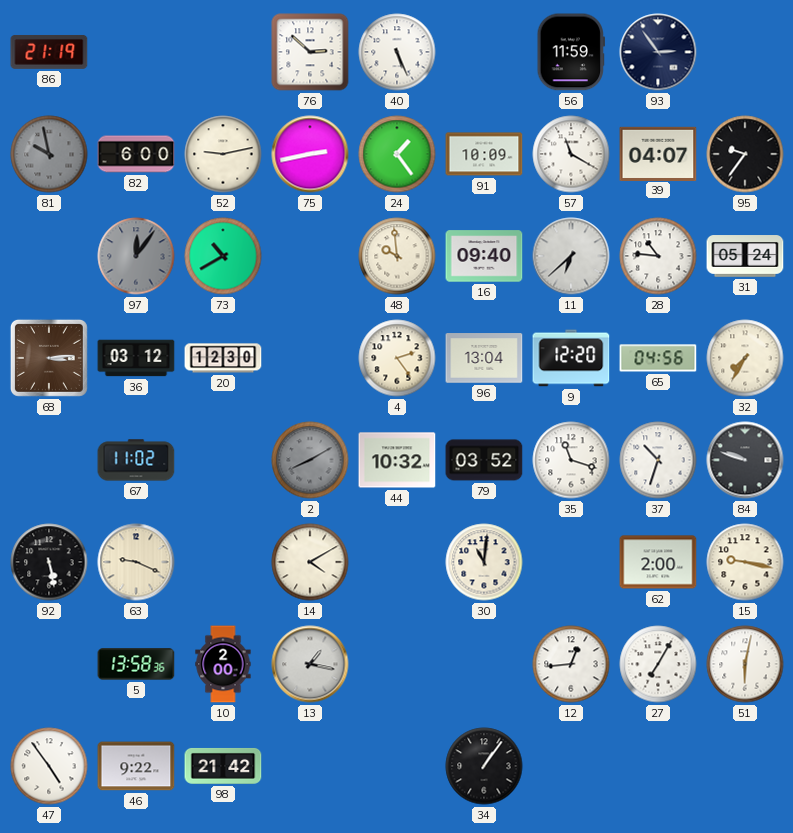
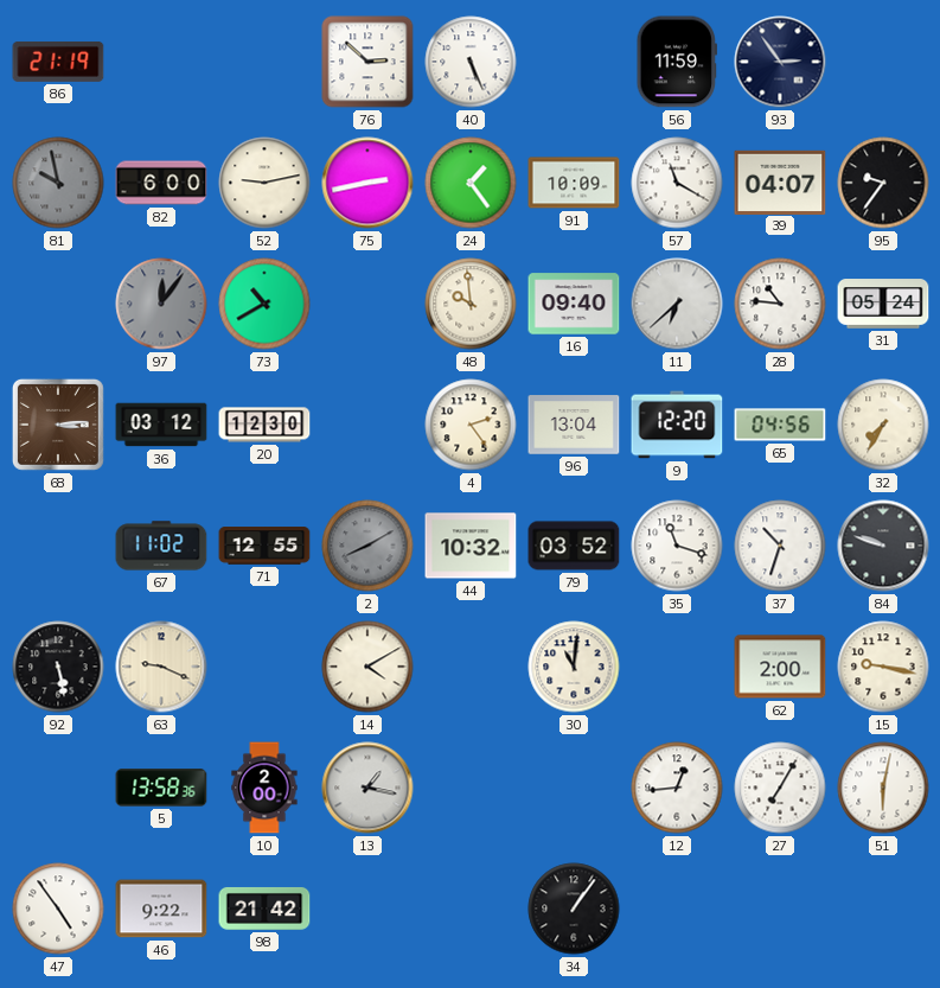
71: none -> 12:55
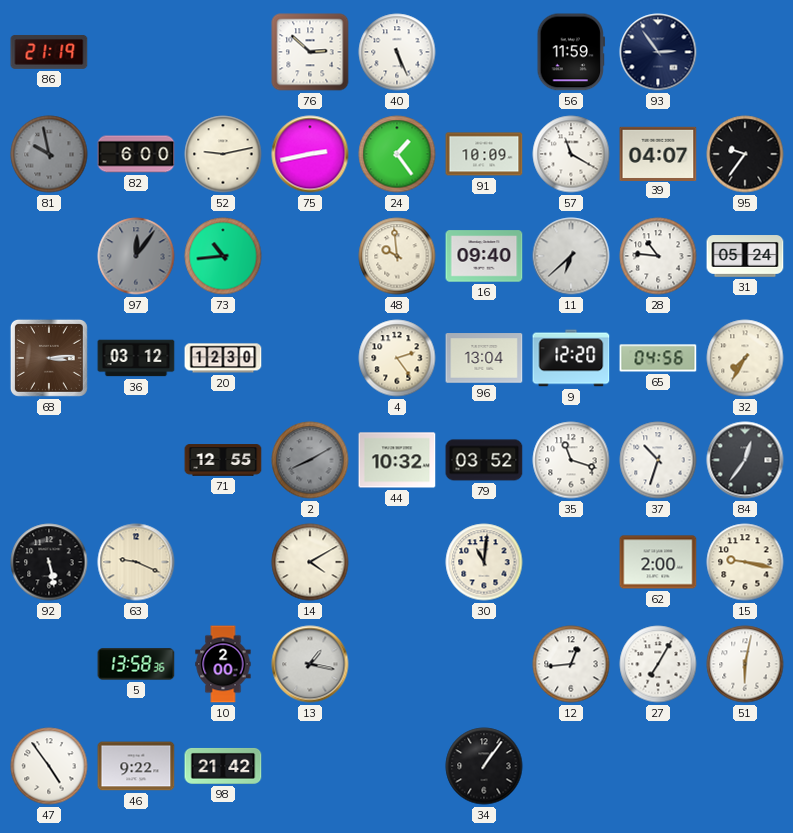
73: 10:40 -> 10:44
67: 11:02 -> none
84: 9:48 -> 12:36
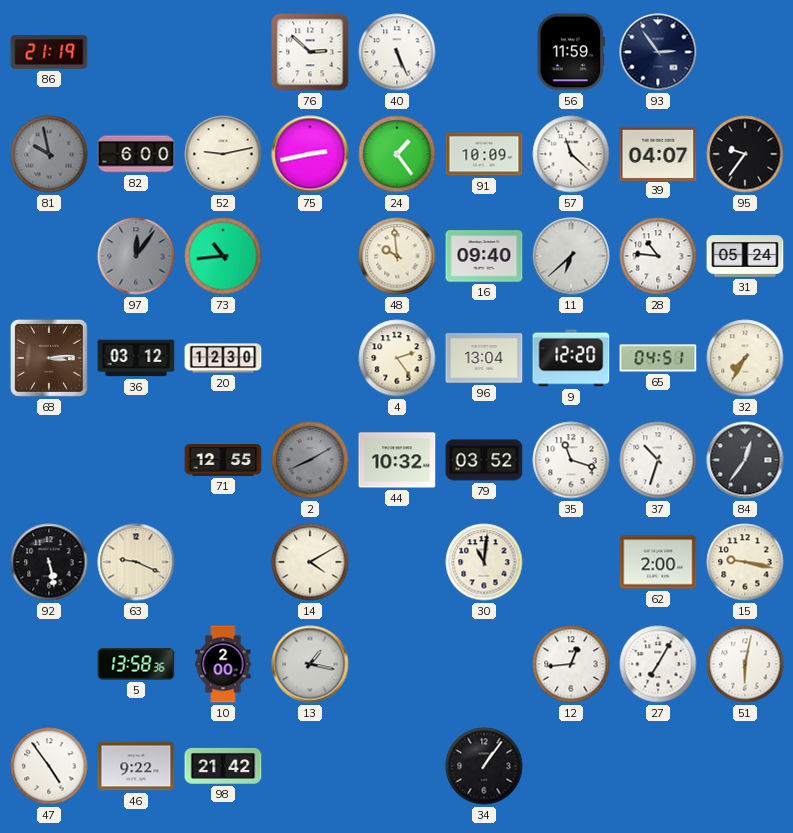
57: 11:20 -> 11:22
65: 04:56 -> 04:51
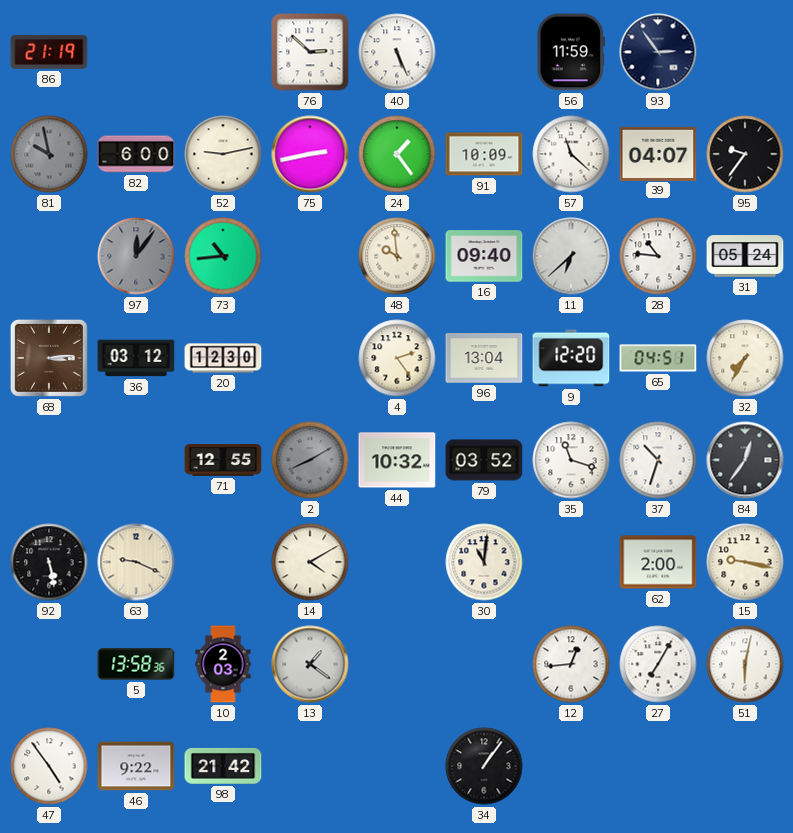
10: 2:00 -> 2:03
13: 1:17 -> 1:21
